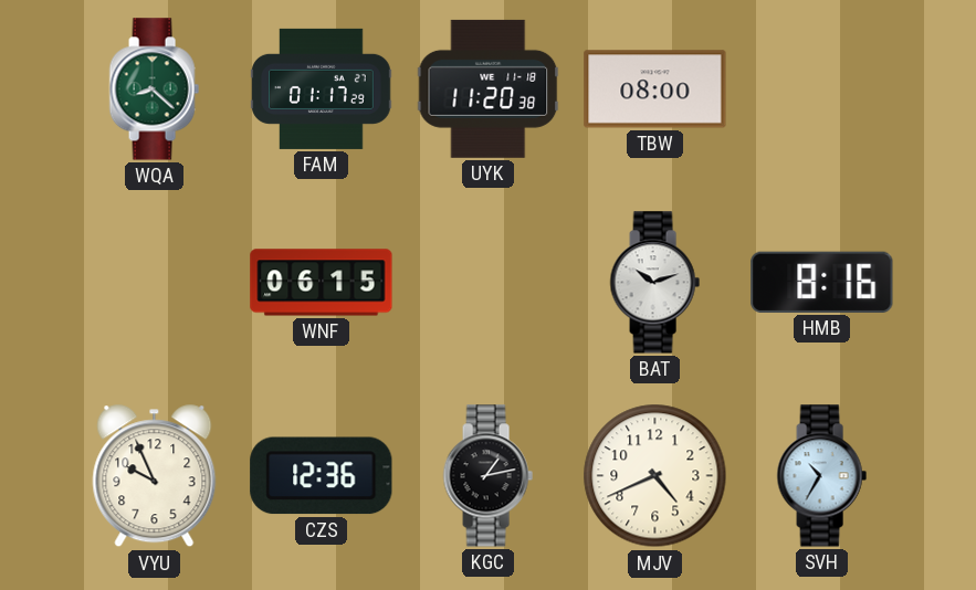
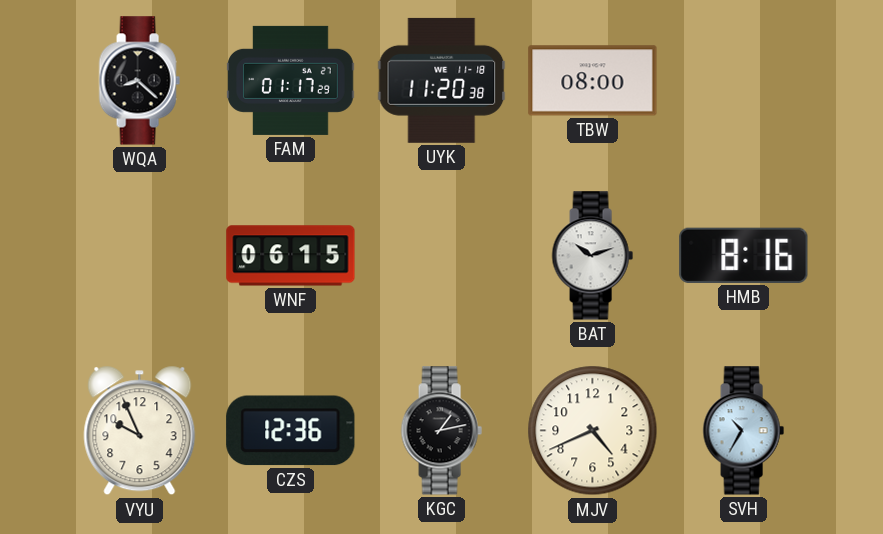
WQA dial: green -> black
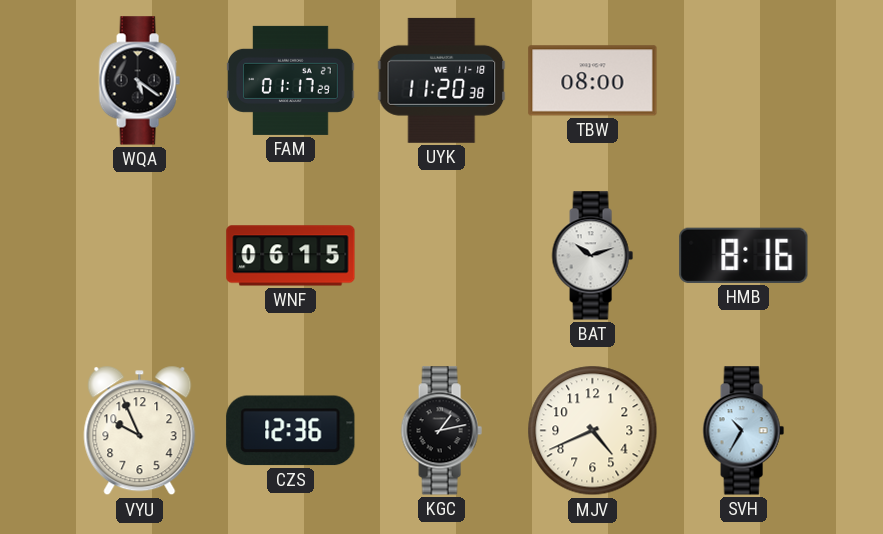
WQA: 8:22 -> 5:21
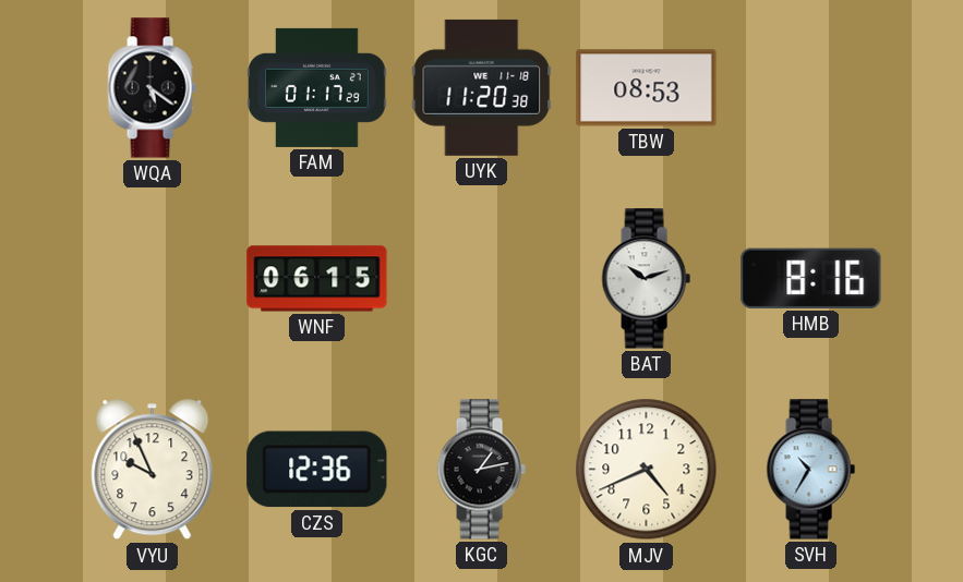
TBW: 08:00 -> 08:53
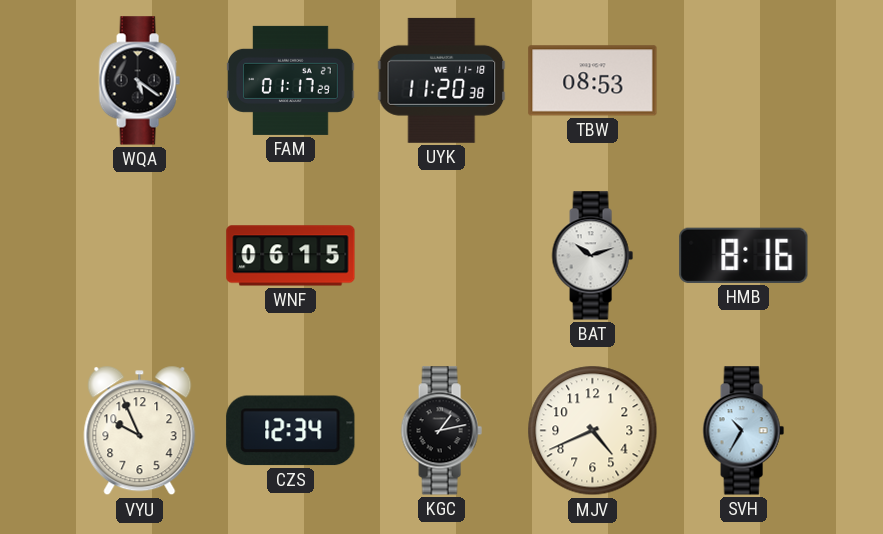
CZS: 12:36 -> 12:34
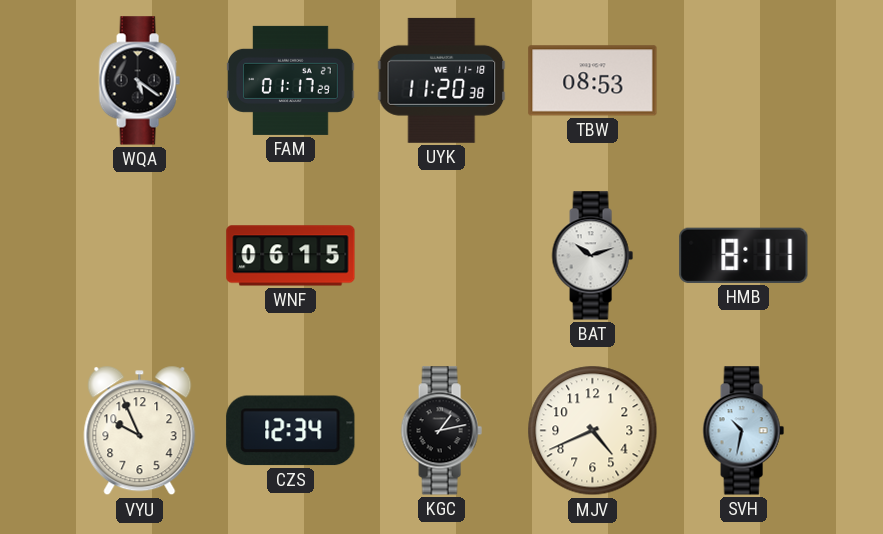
HMB: 8:16 -> 8:11
SVH: 10:35 -> 10:32
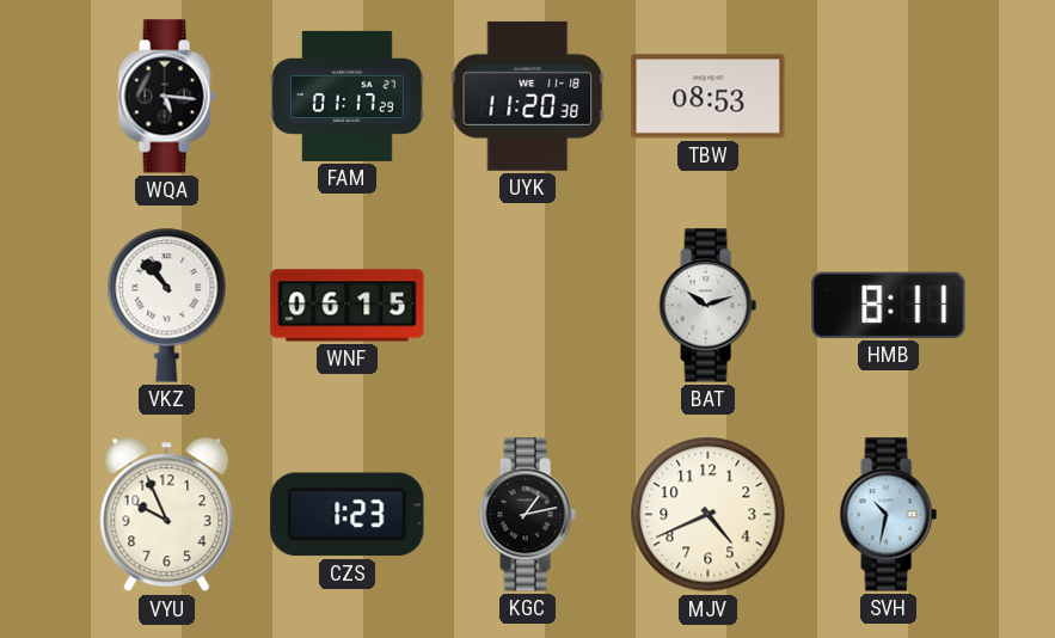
WQA: 5:21 -> 5:16
VKZ: none -> 10:53
CZS: 12:34 -> 1:23
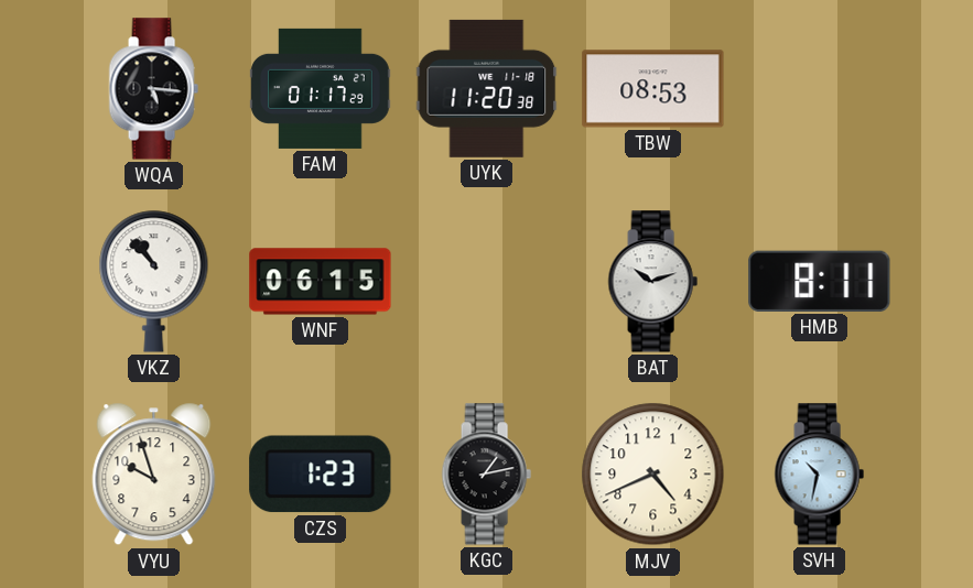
VYU: 9:56 -> 9:57
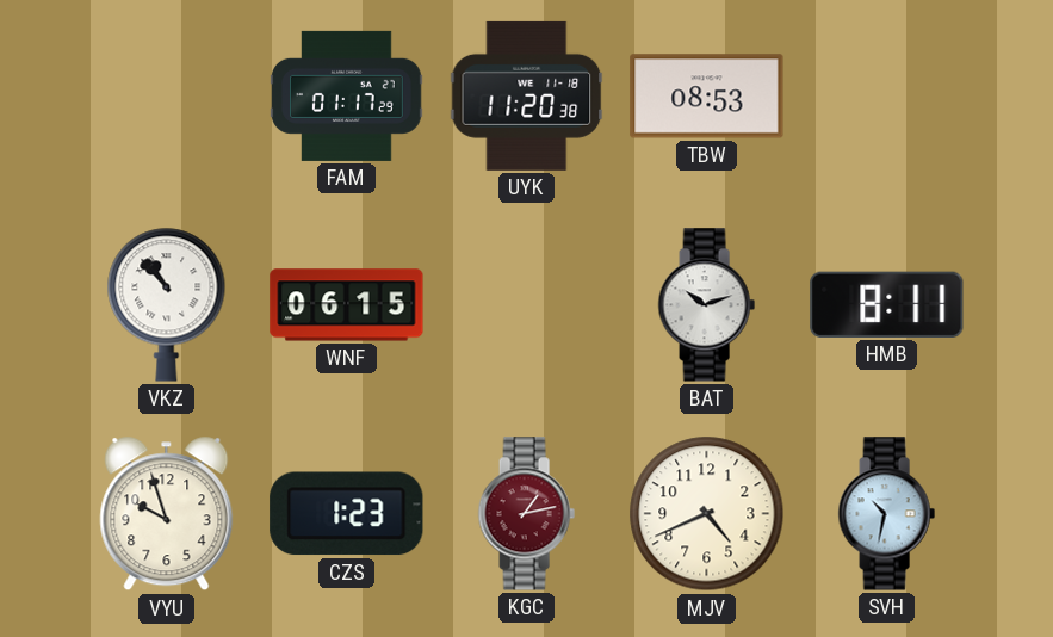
WQA: 5:16 -> none
KGC dial: black -> burgundy
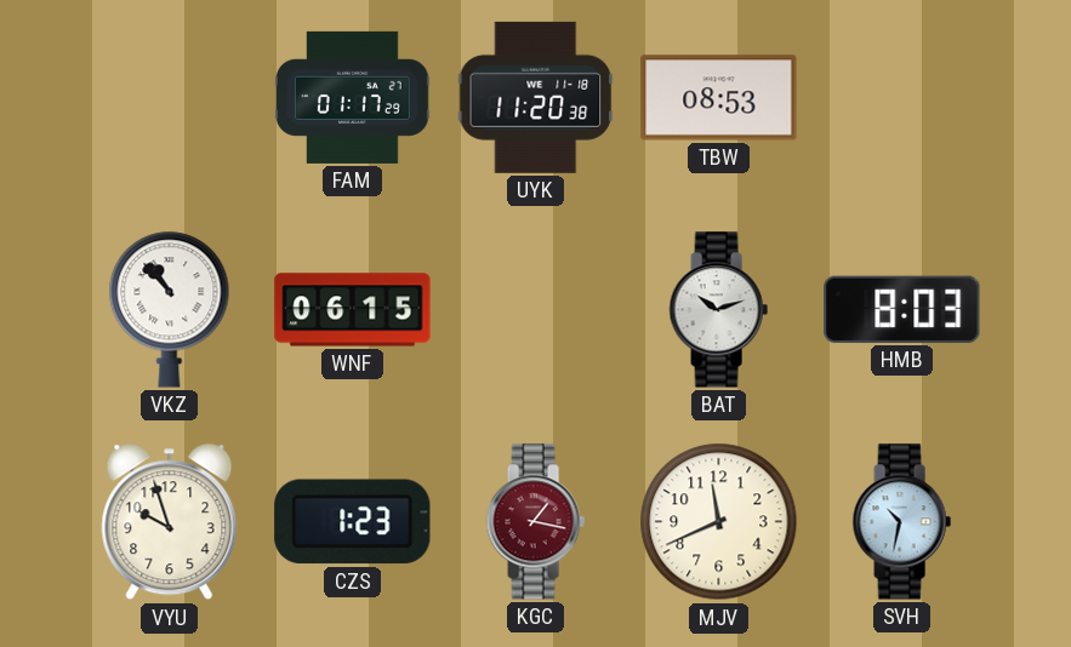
HMB: 8:11 -> 8:03
KGC: 1:13 -> 1:17
MJV: 4:41 -> 11:41
